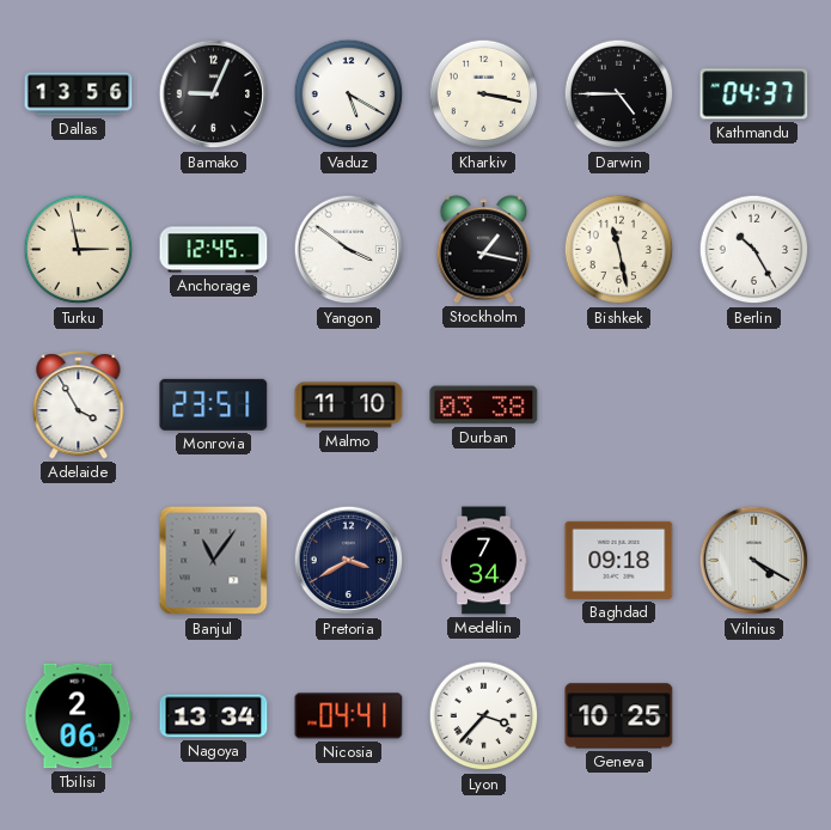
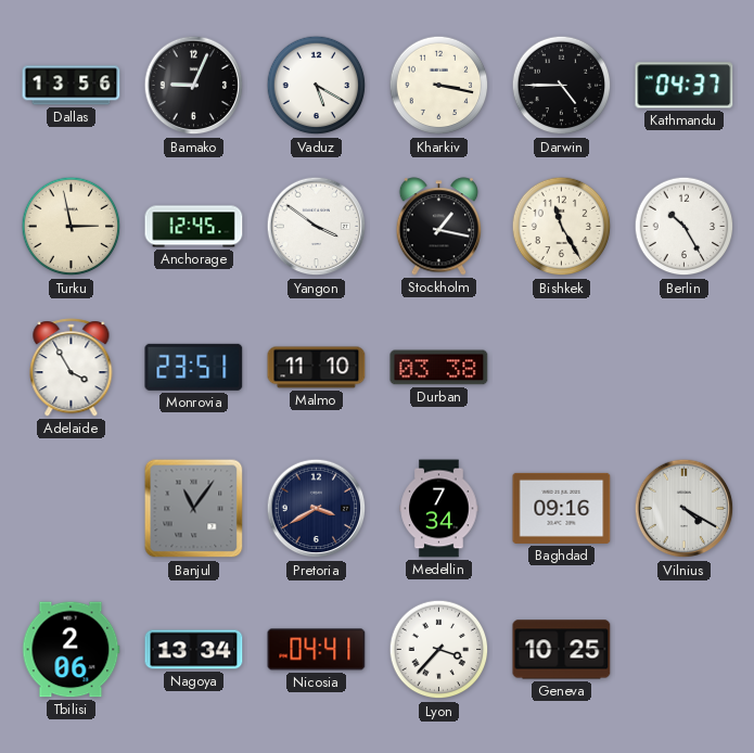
Bishkek: 11:28 -> 11:25
Baghdad: 09:18 -> 09:16
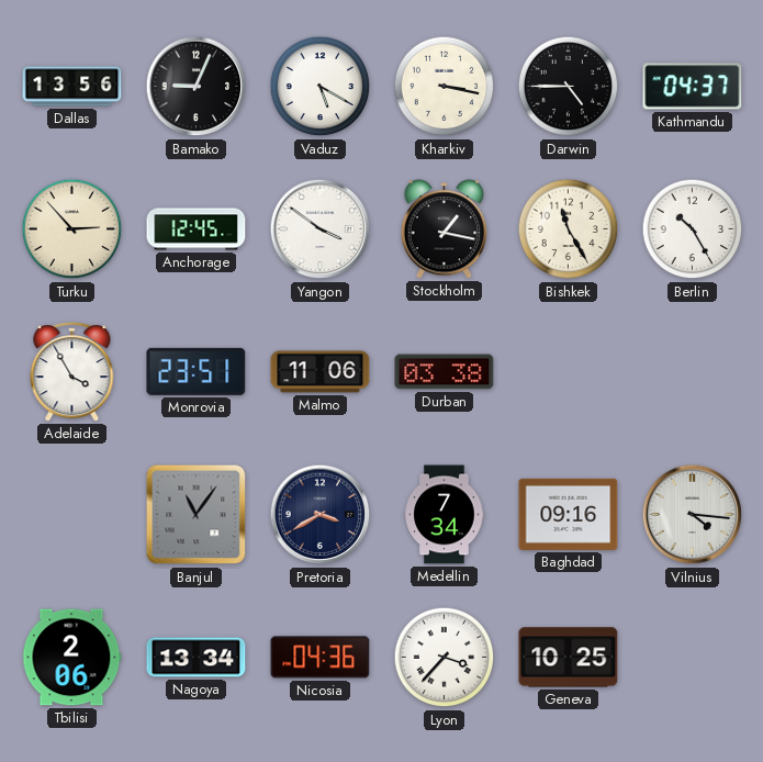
Turku: 2:58 -> 2:53
Malmo: 11:10 -> 11:06
Vilnius: 4:20 -> 4:16
Nicosia: 04:41 -> 04:36
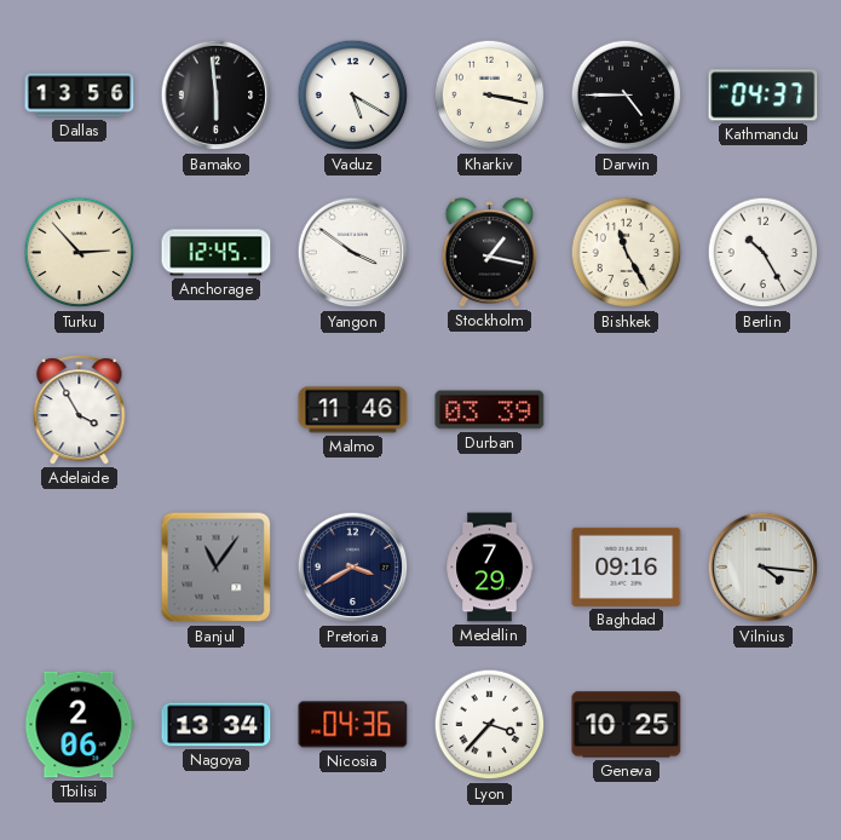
Bamako: 9:04 -> 5:59
Monrovia: 23:51 -> none
Malmo: 11:06 -> 11:46
Durban: 03:38 -> 03:39
Medellin: 7:34 -> 7:29
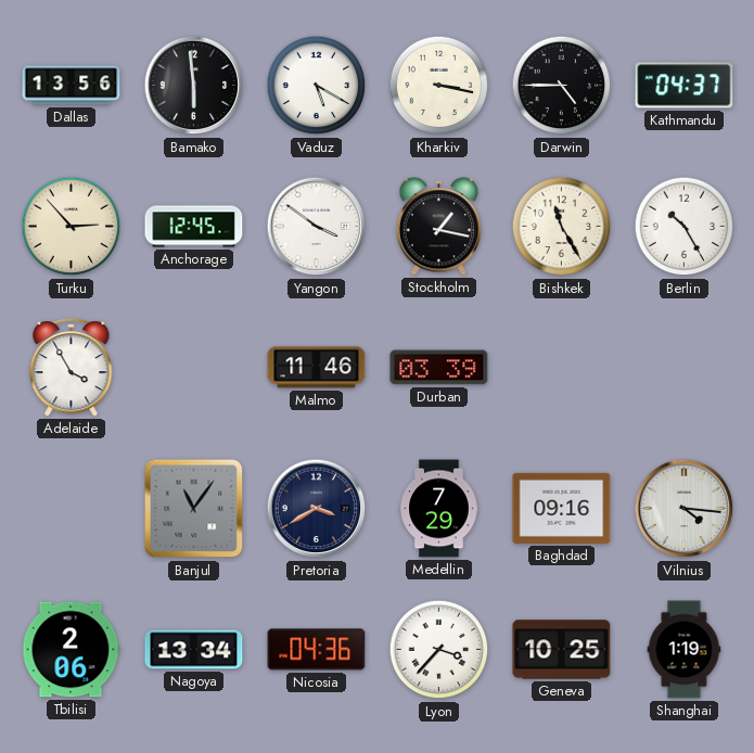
Shanghai: none -> 1:19
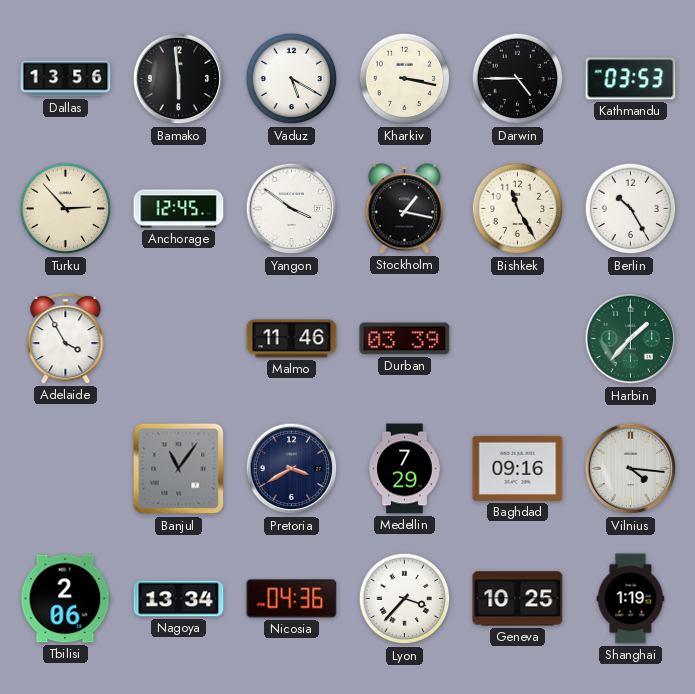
Kathmandu: 04:37 -> 03:53
Harbin: none -> 1:37
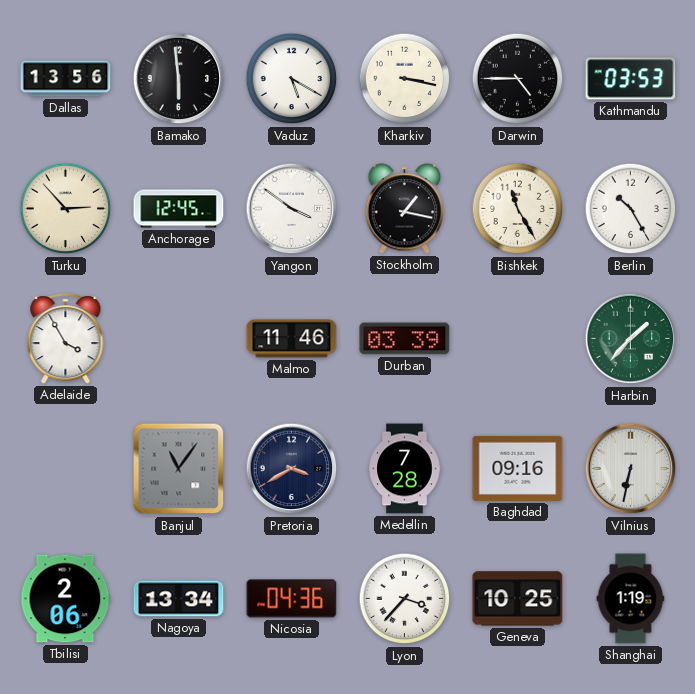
Medellin: 7:29 -> 7:28
Vilnius: 4:16 -> 6:32
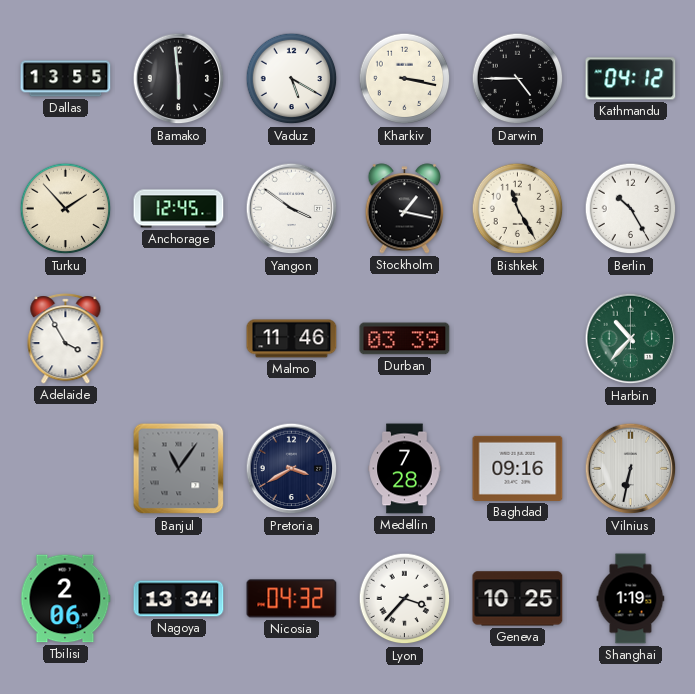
Dallas: 13:56 -> 13:55
Kathmandu: 03:53 -> 04:12
Turku: 2:53 -> 1:53
Harbin: 1:37 -> 10:37
Nicosia: 04:36 -> 04:32
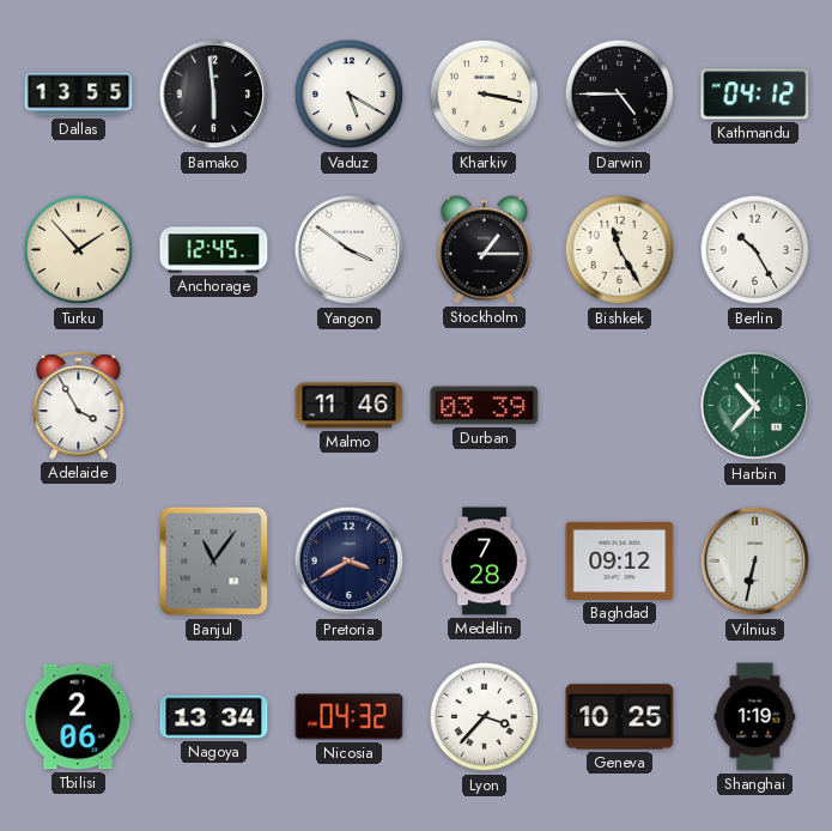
Stockholm: 1:17 -> 1:15
Baghdad: 09:16 -> 09:12
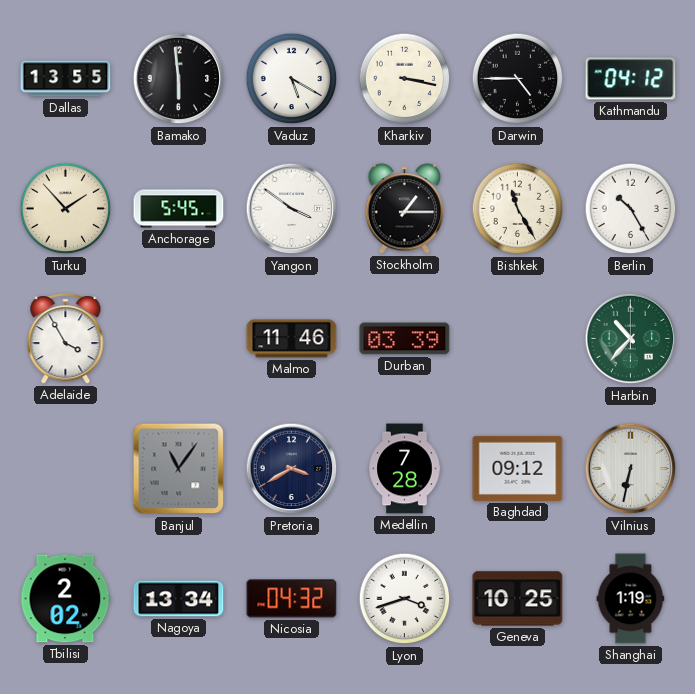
Anchorage: 12:45 -> 5:45
Tbilisi: 2:06 -> 2:02
Lyon: 3:37 -> 3:42
